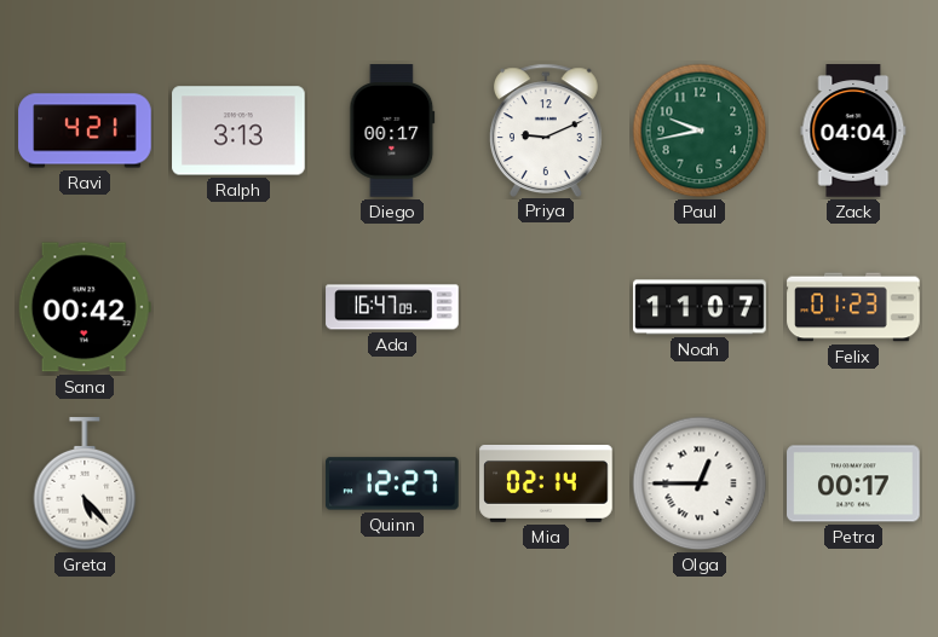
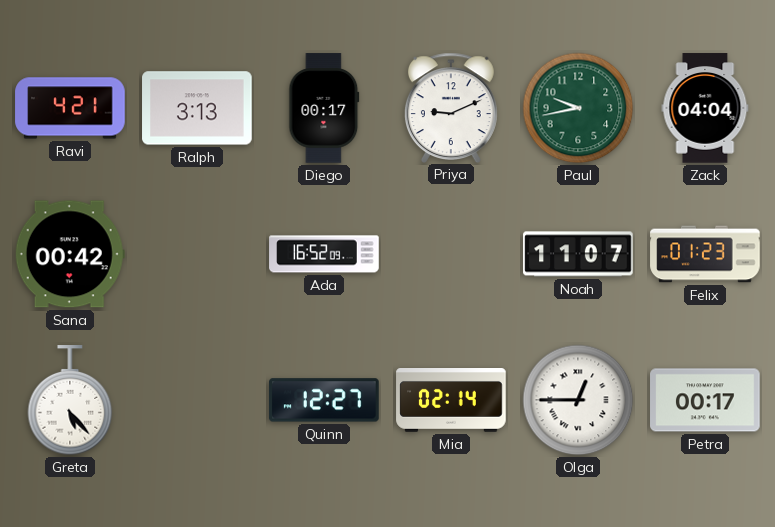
Ada: 16:47 -> 16:52
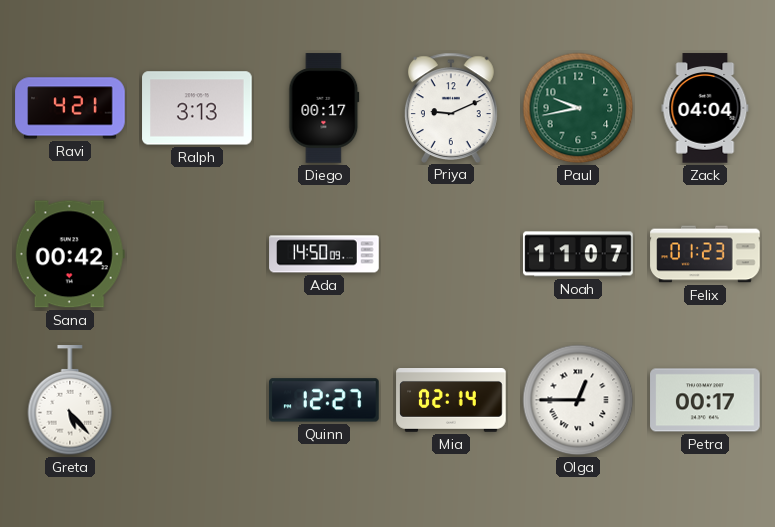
Ada: 16:52 -> 14:50
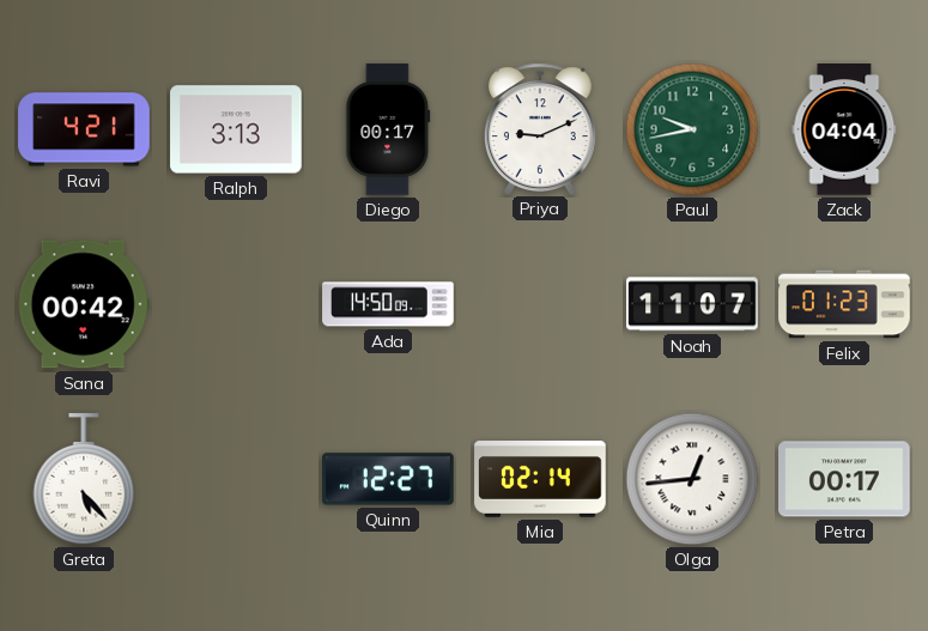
Olga: 12:45 -> 12:44
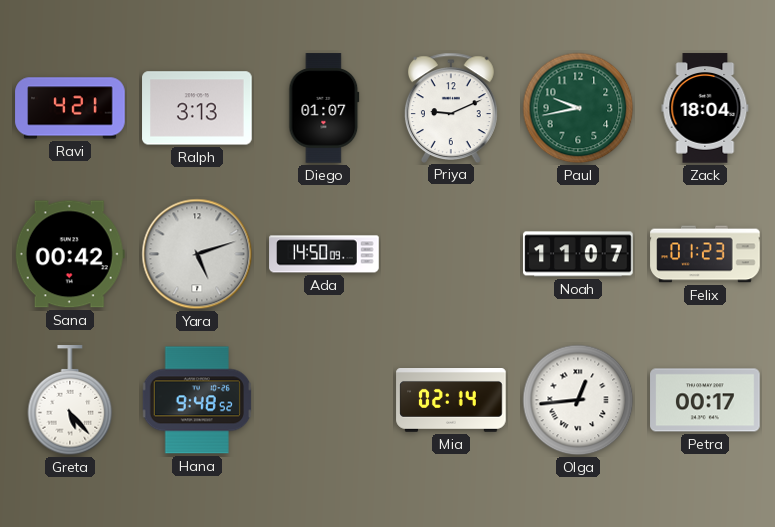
Diego: 00:17 -> 01:07
Zack: 04:04 -> 18:04
Yara: none -> 5:12
Hana: none -> 9:48
Quinn: 12:27 -> none
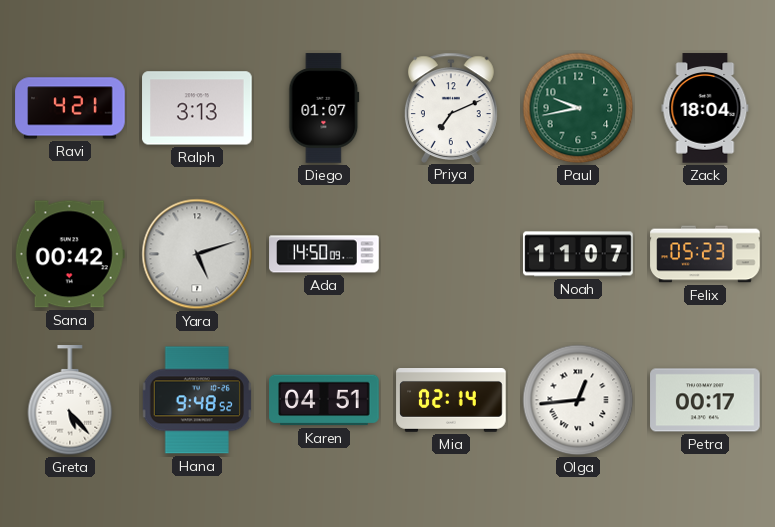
Priya: 9:11 -> 7:11
Felix: 01:23 -> 05:23
Karen: none -> 04:51
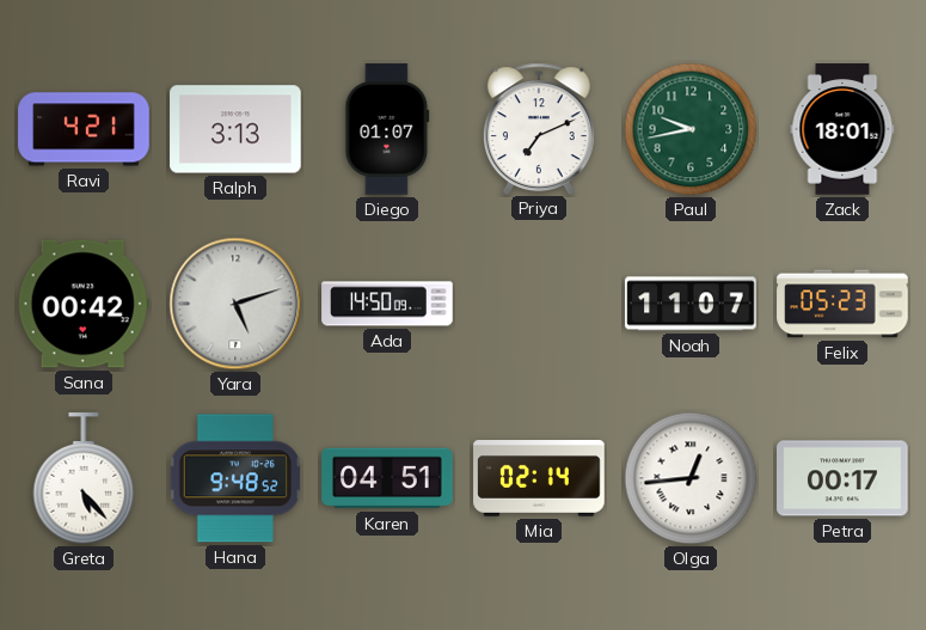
Zack: 18:04 -> 18:01
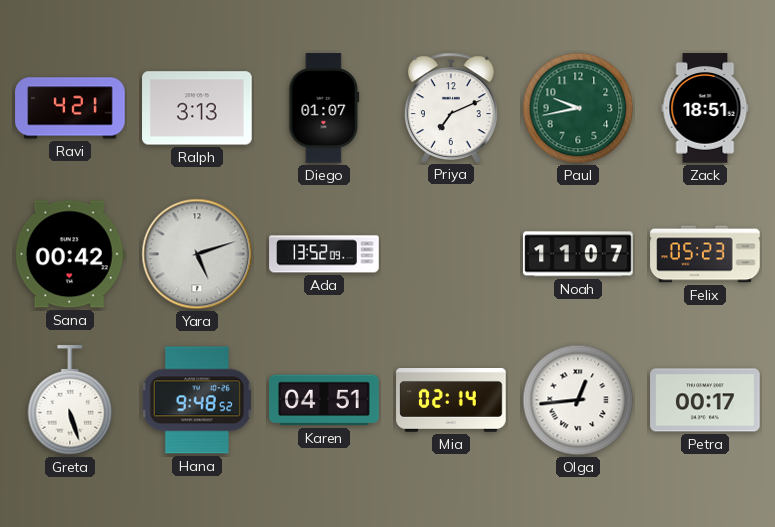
Zack: 18:01 -> 18:51
Ada: 14:50 -> 13:52
Greta: 5:23 -> 5:27
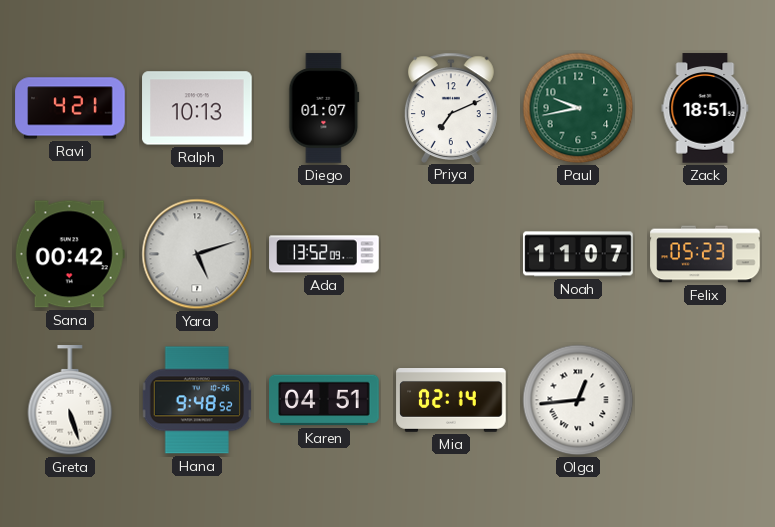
Ralph: 3:13 -> 10:13
Petra: 00:17 -> none
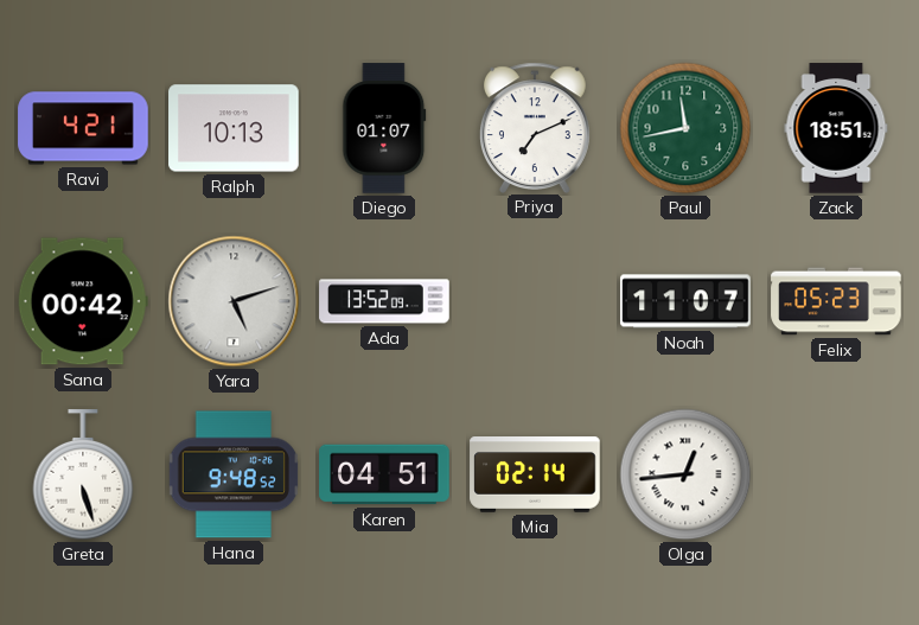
Paul: 9:43 -> 11:43
